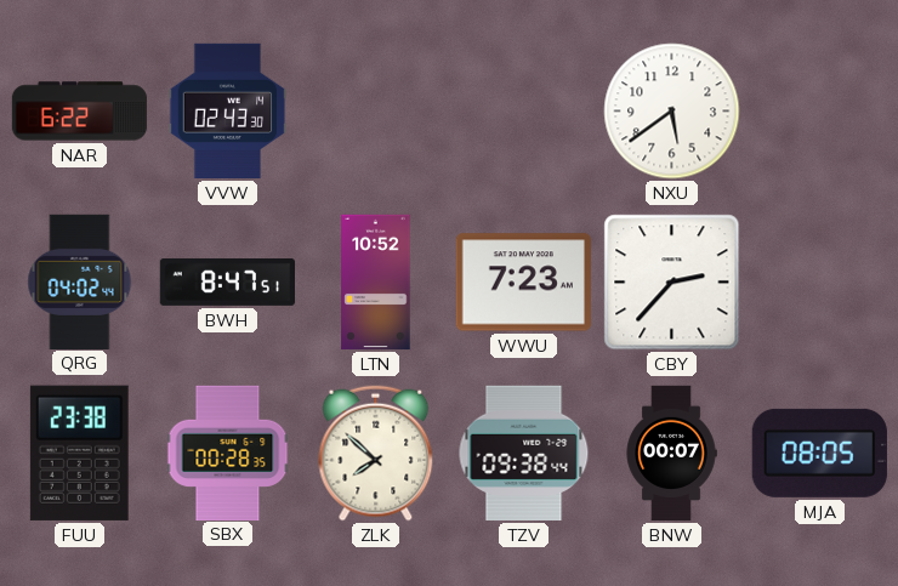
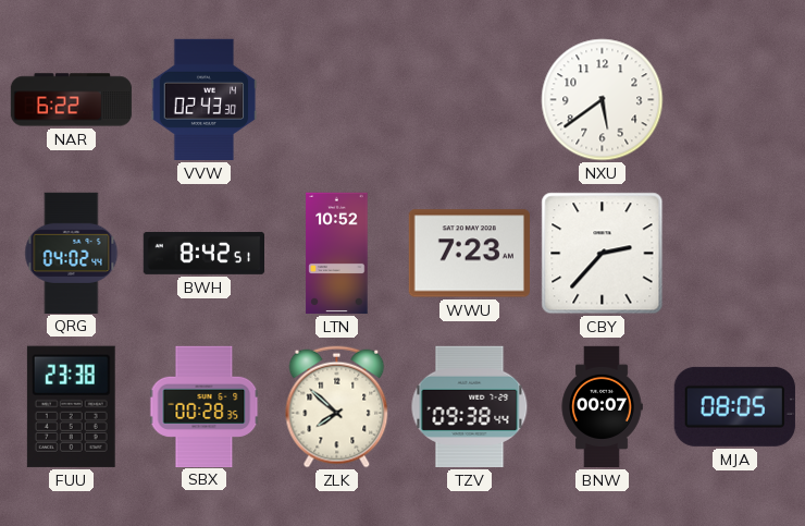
BWH: 8:47 -> 8:42
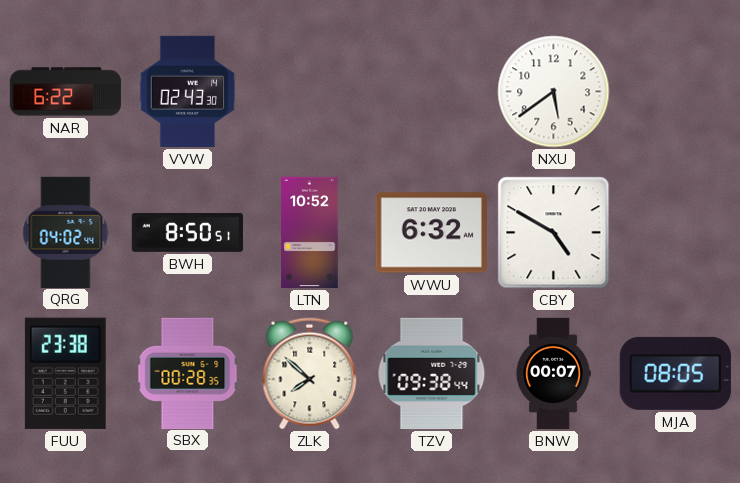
BWH: 8:42 -> 8:50
WWU: 7:23 -> 6:32
CBY: 2:37 -> 4:50
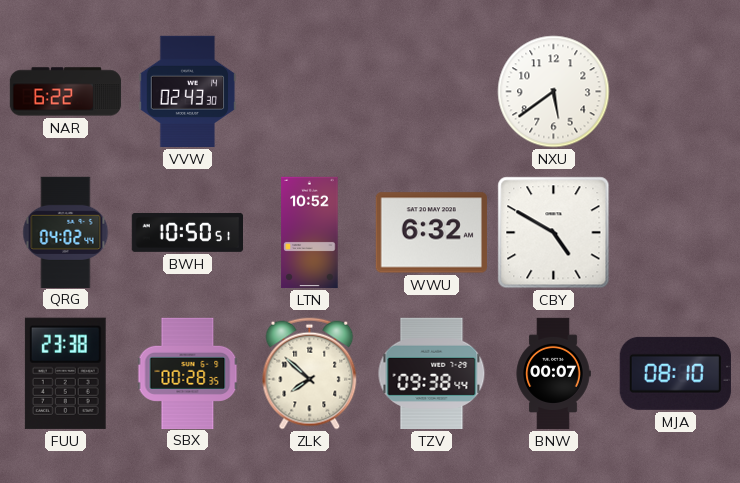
BWH: 8:50 -> 10:50
MJA: 08:05 -> 08:10
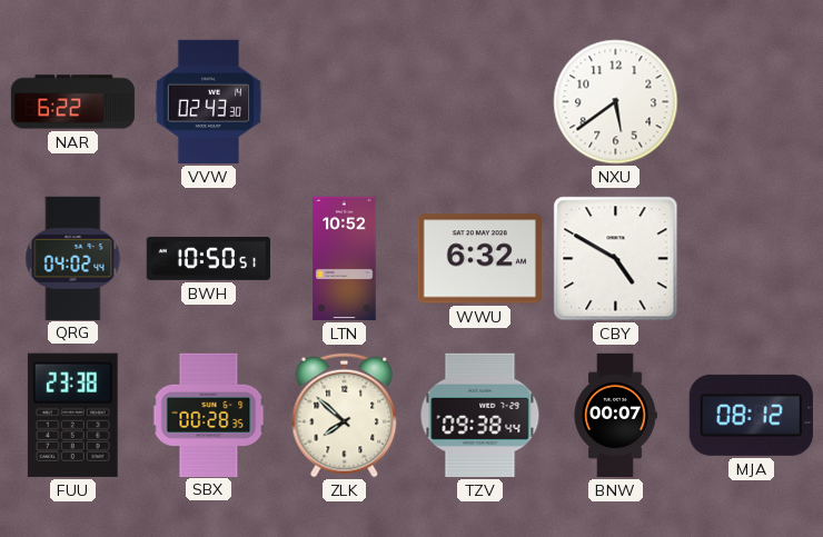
MJA: 08:10 -> 08:12
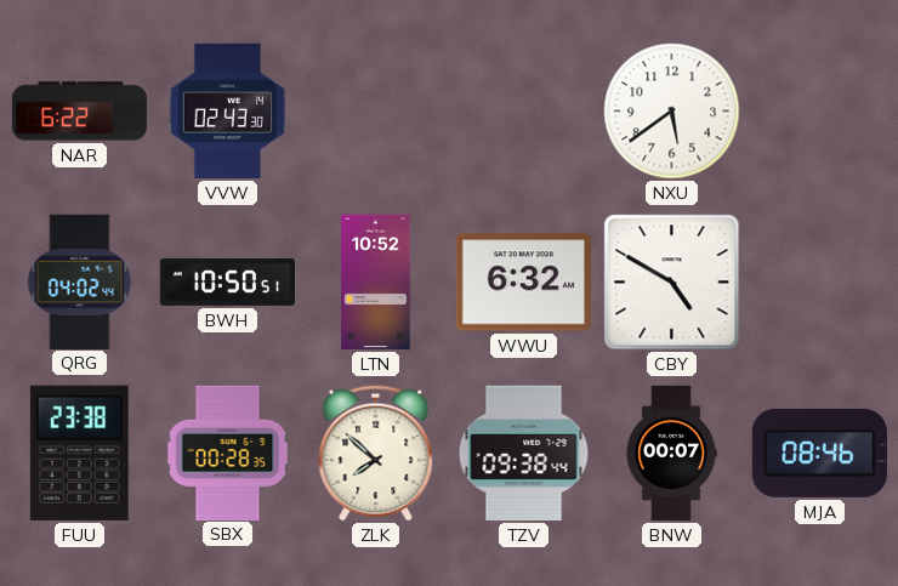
MJA: 08:12 -> 08:46
